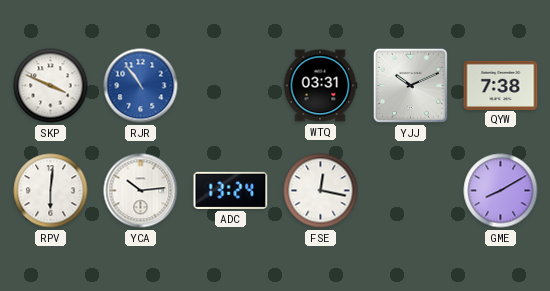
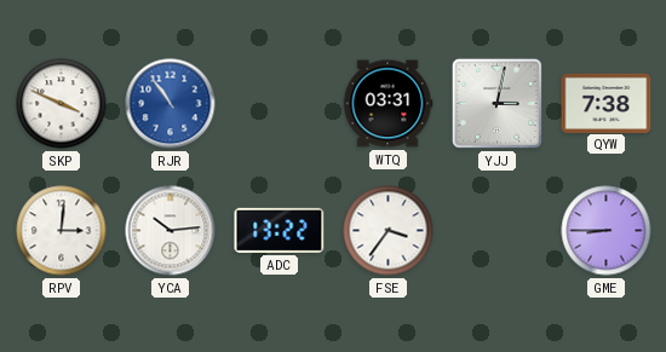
YJJ: 10:11 -> 3:02
RPV: 6:01 -> 3:01
ADC: 13:24 -> 13:22
FSE: 12:17 -> 3:36
GME: 8:10 -> 8:45
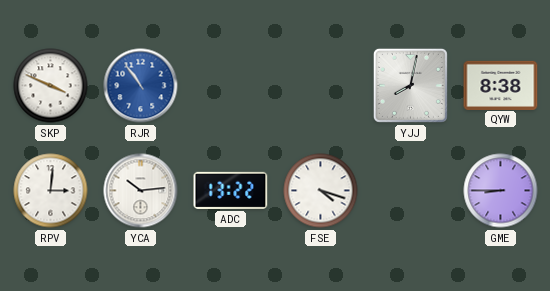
WTQ: 03:31 -> none
YJJ: 3:02 -> 8:02
QYW: 7:38 -> 8:38
FSE: 3:36 -> 4:18
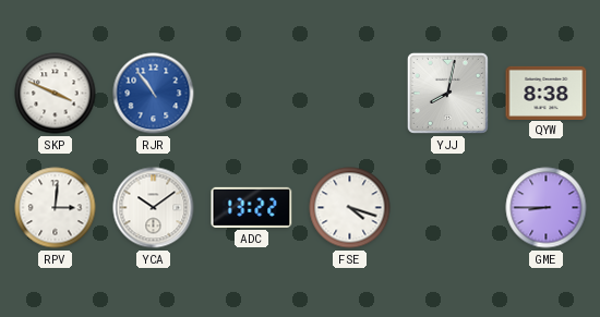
YCA: 10:14 -> 10:09
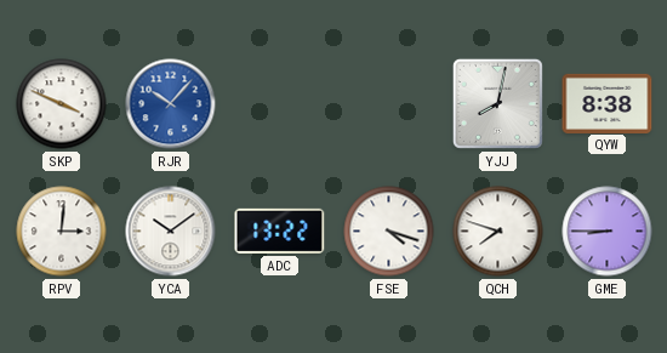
RJR: 10:54 -> 10:07
QCH: none -> 7:48
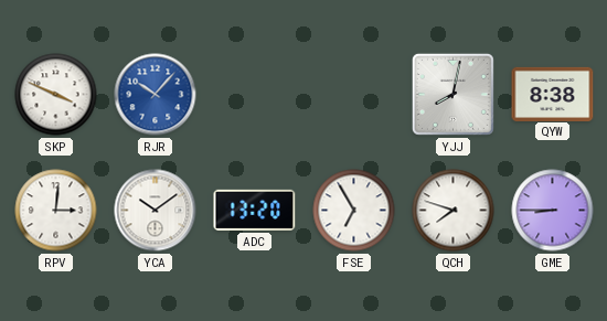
ADC: 13:22 -> 13:20
FSE: 4:18 -> 6:55
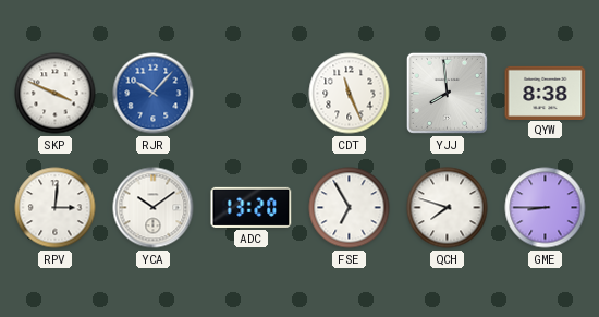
CDT: none -> 11:26
YJJ: 8:02 -> 7:59
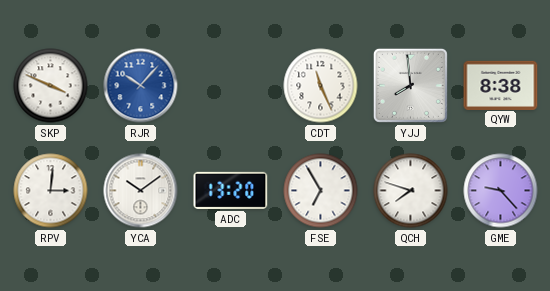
GME: 8:45 -> 9:23
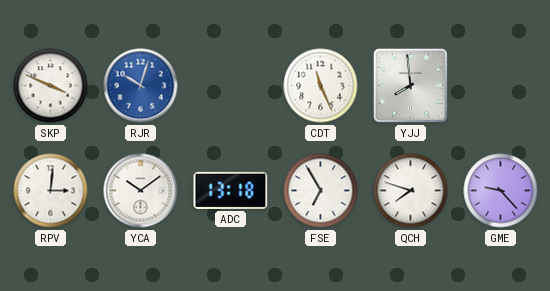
RJR: 10:07 -> 10:03
QYW: 8:38 -> none
ADC: 13:20 -> 13:18
